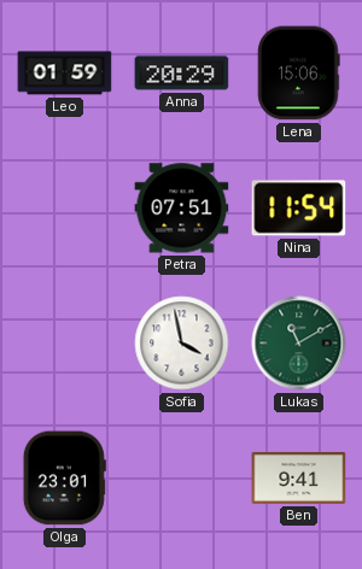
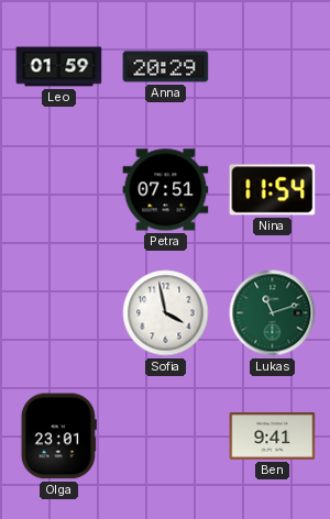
Lena: 15:06 -> none
Lukas: 11:10 -> 11:12
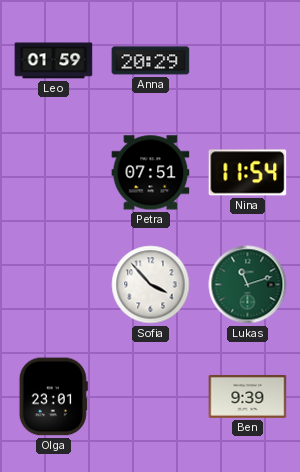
Sofia: 3:58 -> 3:53
Ben: 9:41 -> 9:39
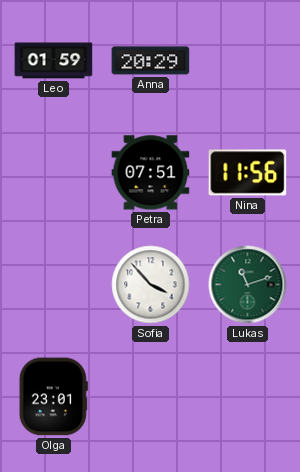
Nina: 11:54 -> 11:56
Ben: 9:39 -> none
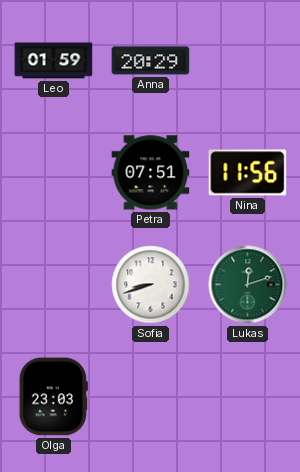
Sofia: 3:53 -> 8:42
Lukas: 11:12 -> 12:12
Olga: 23:01 -> 23:03
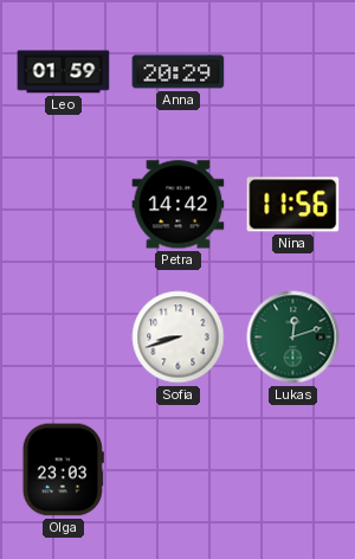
Petra: 07:51 -> 14:42
